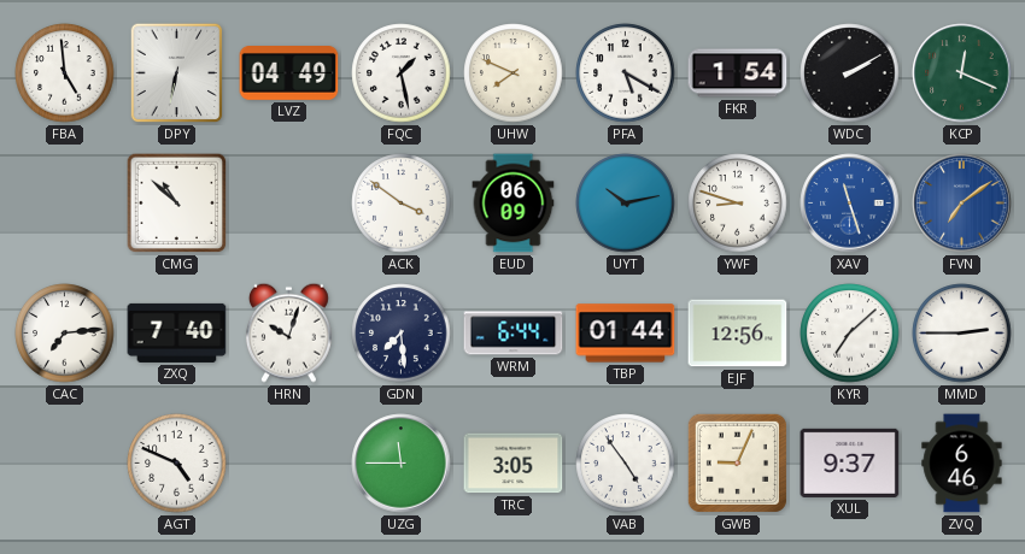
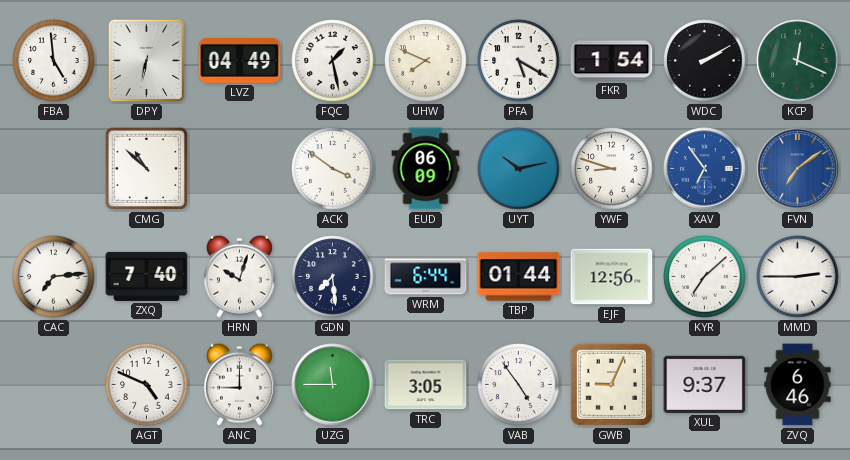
XAV: 11:27 -> 6:54
ANC: none -> 9:00
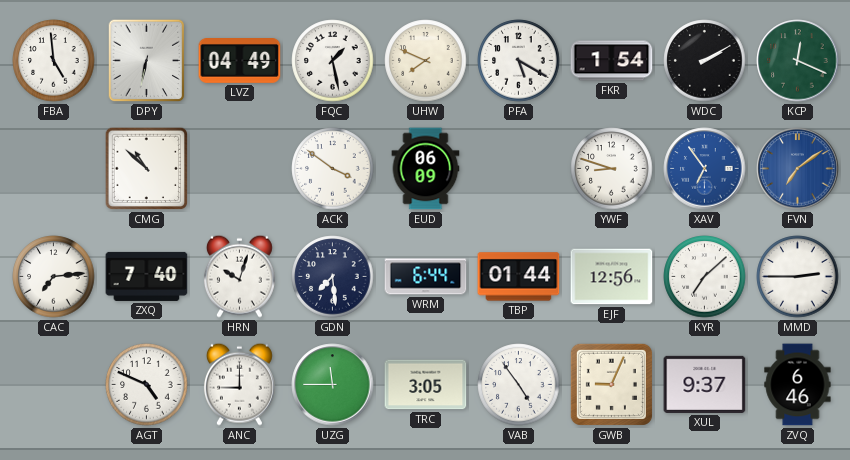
UYT: 10:13 -> none
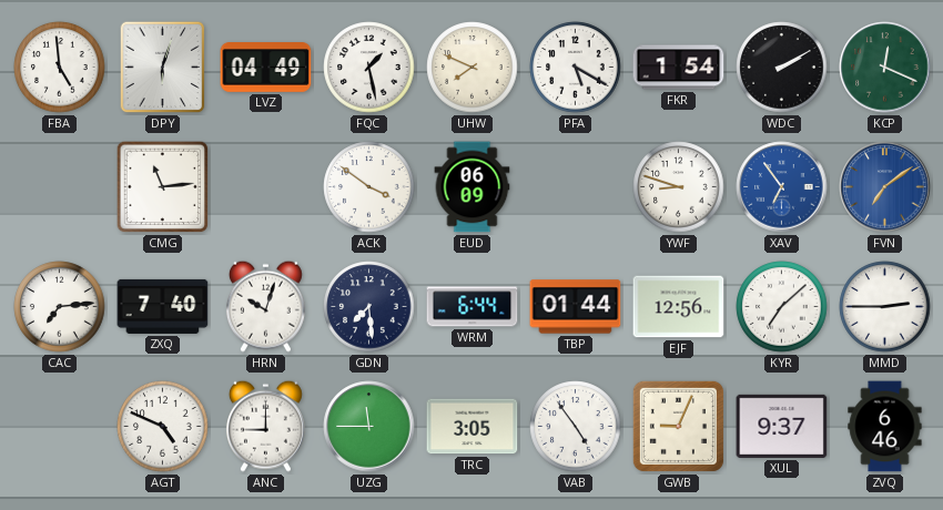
DPY: 6:32 -> 6:03
CMG: 10:52 -> 11:14
